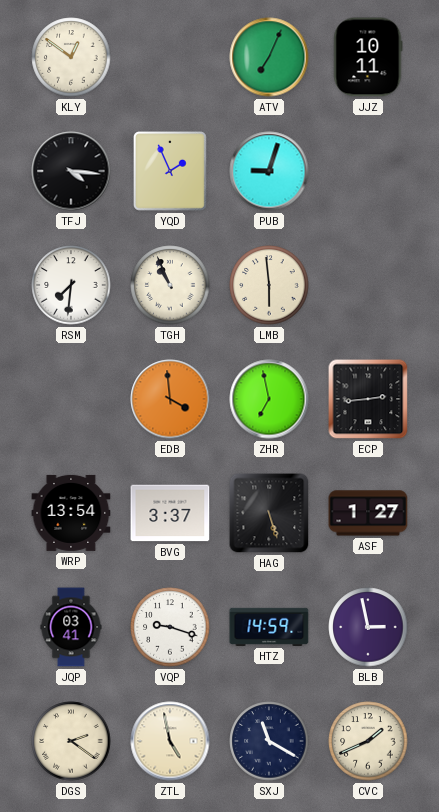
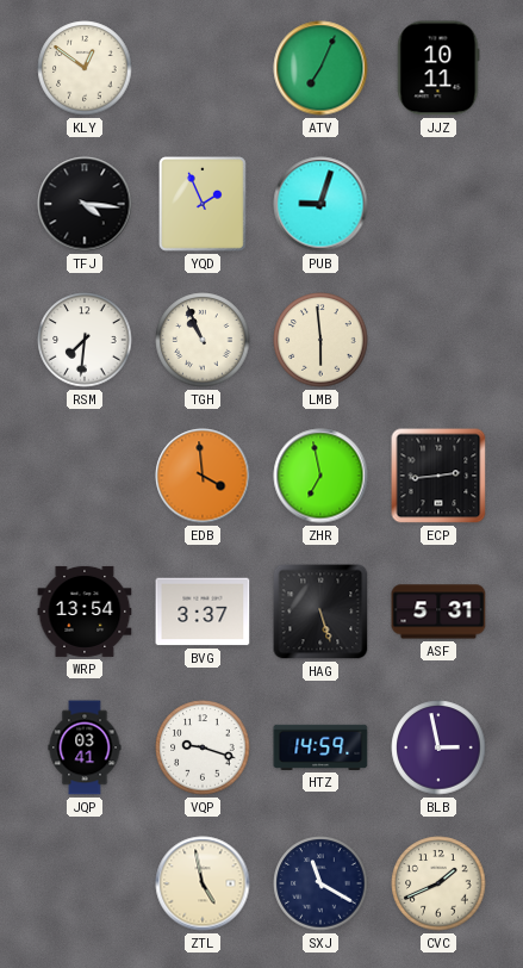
ASF: 1:27 -> 5:31
DGS: 2:21 -> none
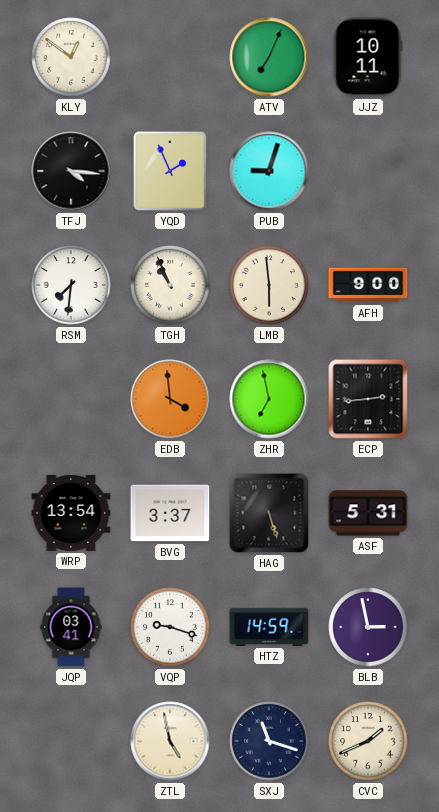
AFH: none -> 9:00
SXJ: 11:20 -> 11:18
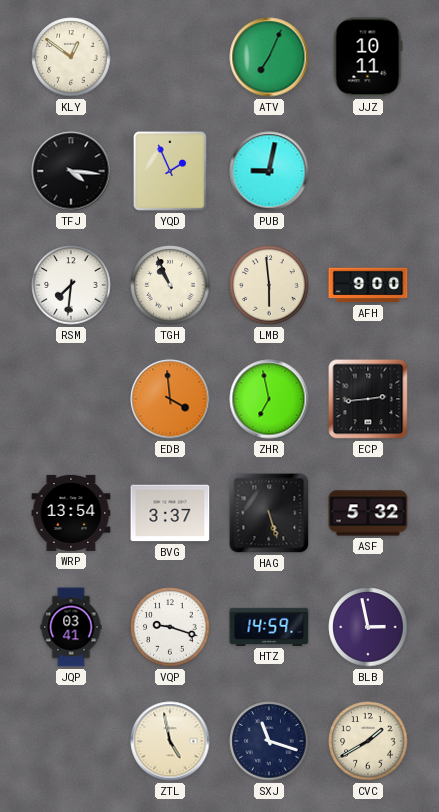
PUB: 9:03 -> 9:02
ASF: 5:31 -> 5:32
CVC: 1:41 -> 1:40
